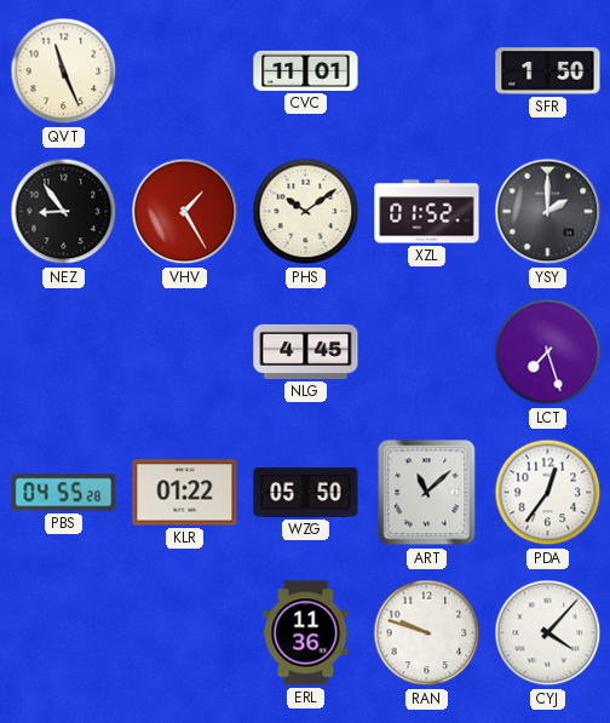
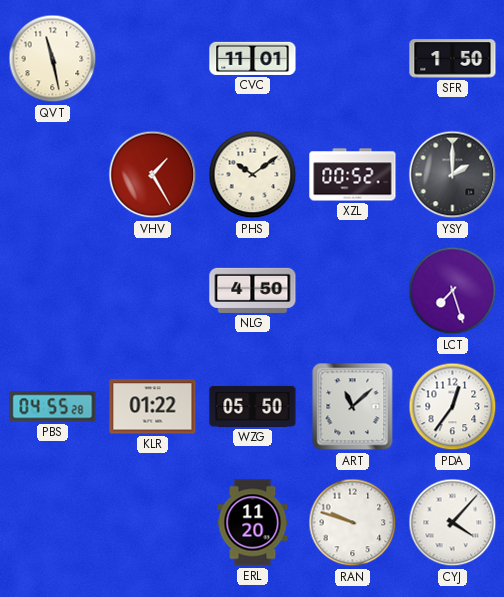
QVT: 11:26 -> 11:28
NEZ: 8:54 -> none
XZL: 01:52 -> 00:52
NLG: 4:45 -> 4:50
ERL: 11:36 -> 11:20
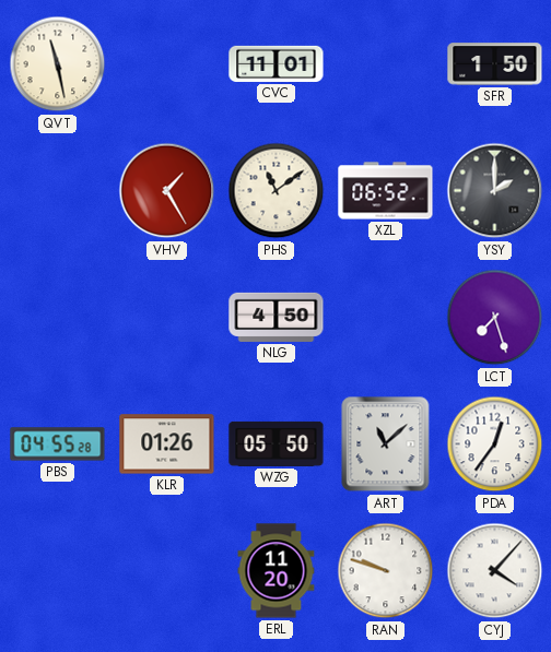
PHS: 10:09 -> 11:09
XZL: 00:52 -> 06:52
KLR: 01:22 -> 01:26
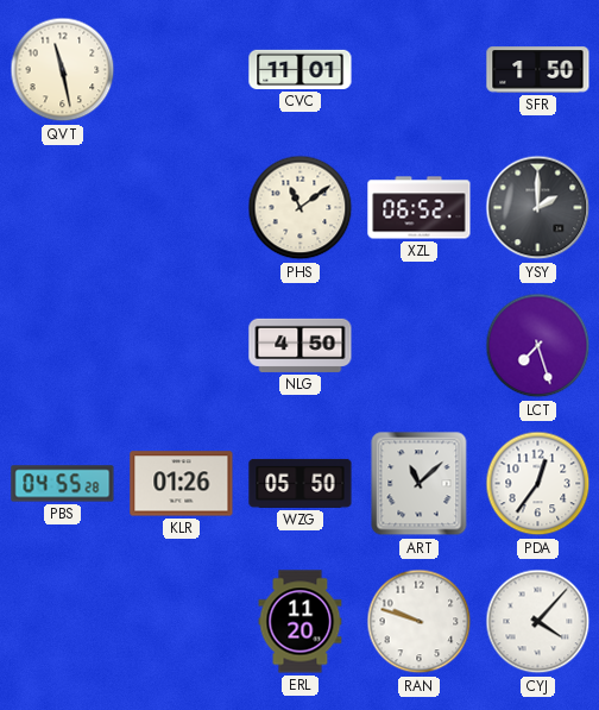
VHV: 1:25 -> none
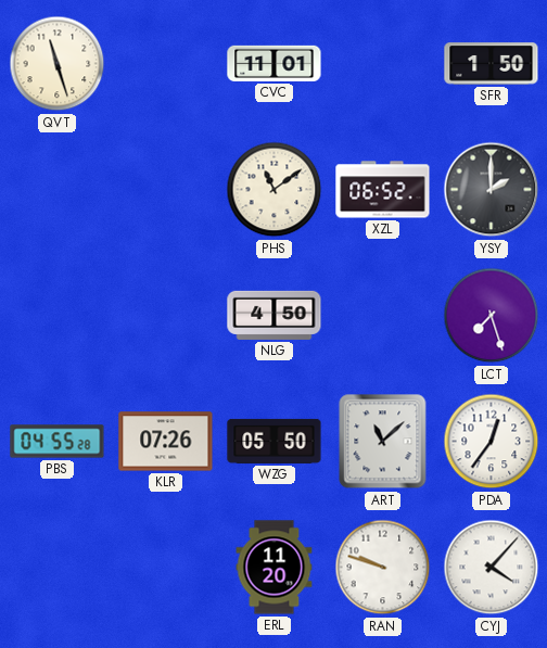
QVT: 11:28 -> 11:27
KLR: 01:26 -> 07:26
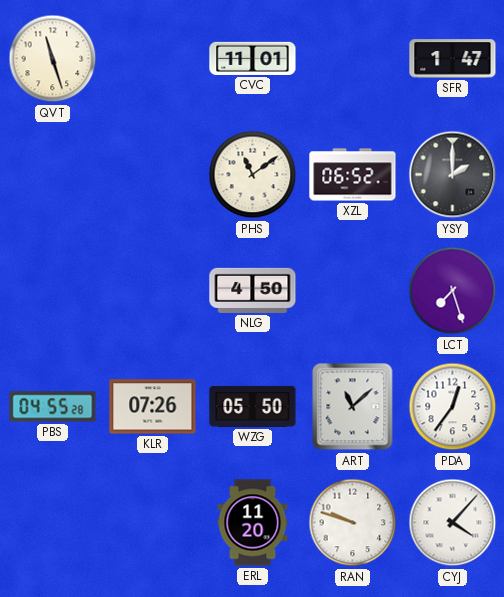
SFR: 1:50 -> 1:47
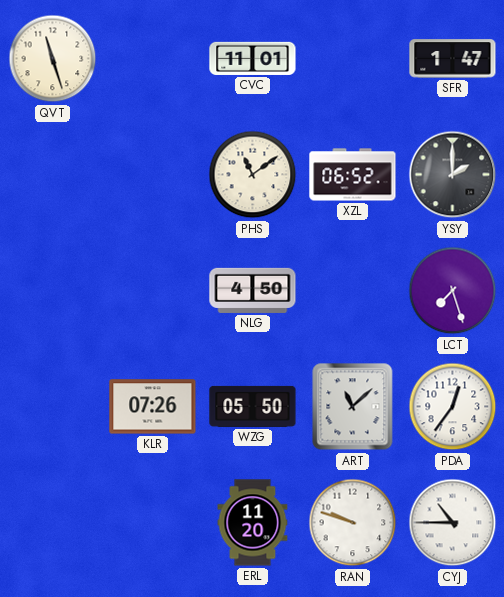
PBS: 04:55 -> none
CYJ: 4:07 -> 10:45
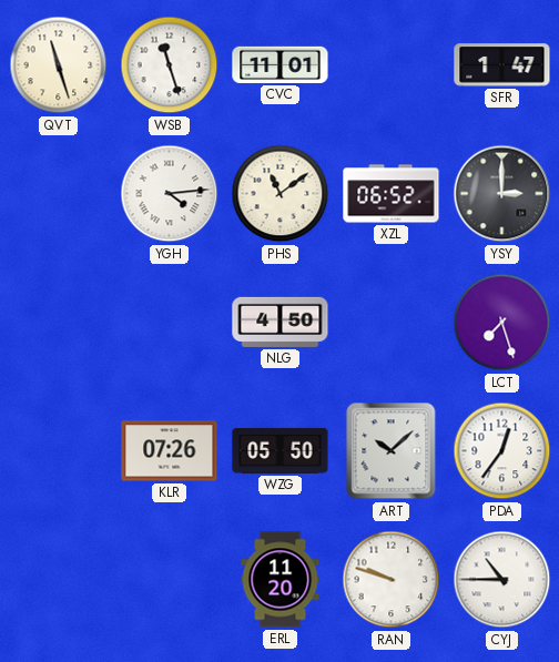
WSB: none -> 11:27
YGH: none -> 4:14
YSY: 2:00 -> 3:00
ART: 11:08 -> 10:08
